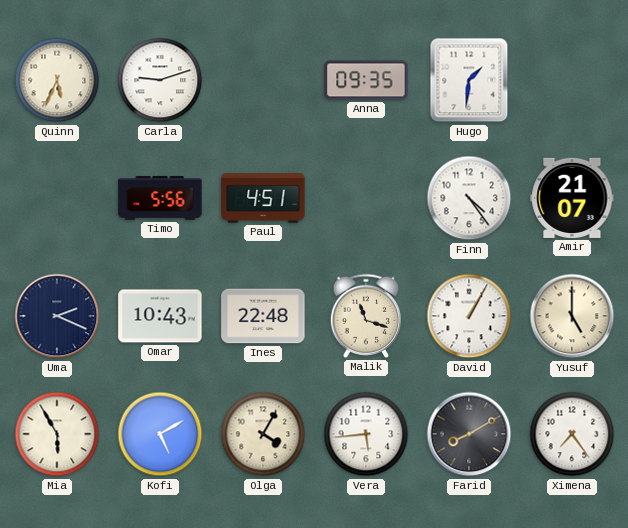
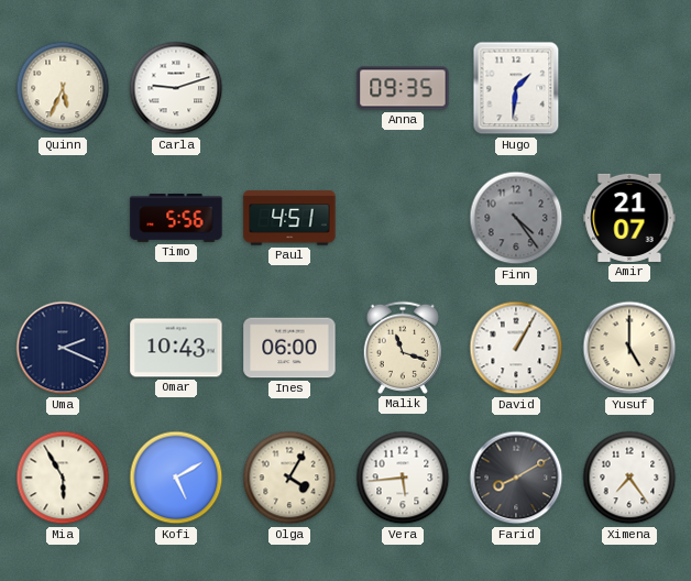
Finn dial: white -> grey
Ines: 22:48 -> 06:00
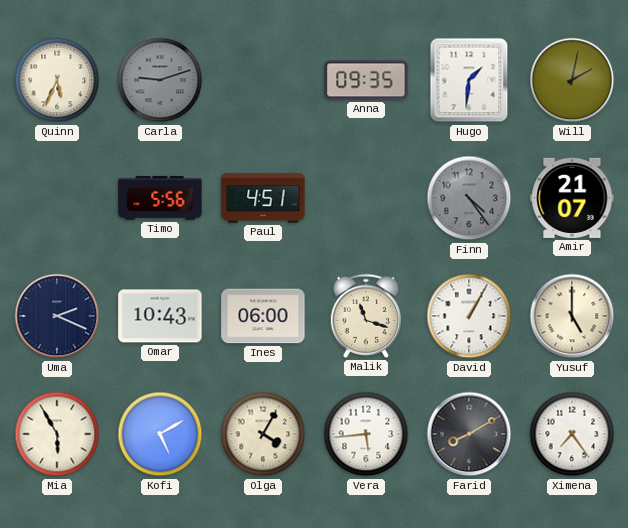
Carla dial: white -> grey
Will: none -> 2:02
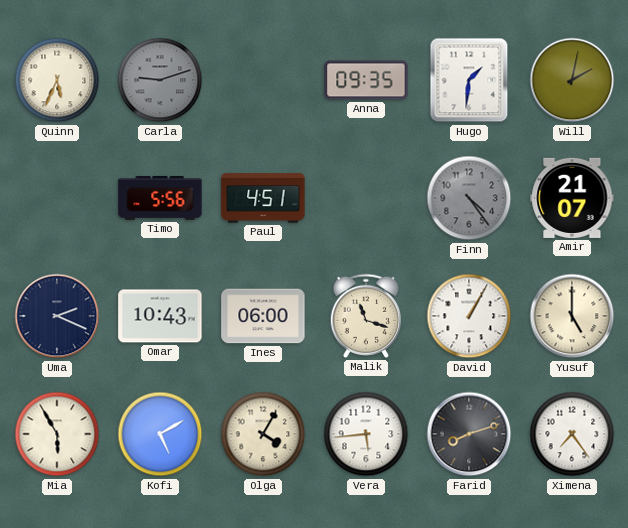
Farid: 8:10 -> 8:12
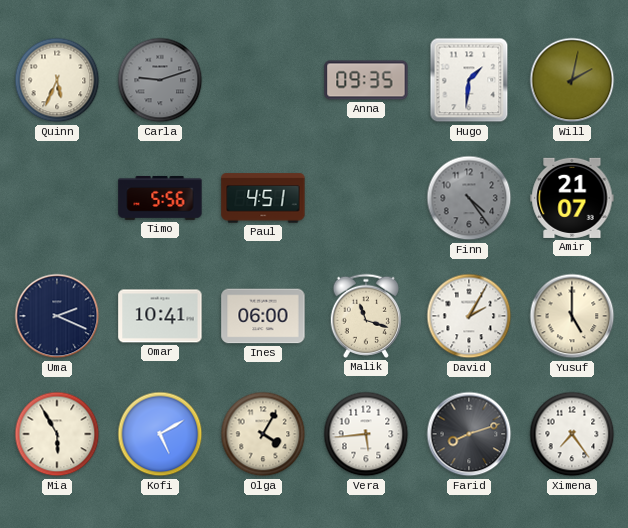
Omar: 10:43 -> 10:41
David: 1:05 -> 2:05
